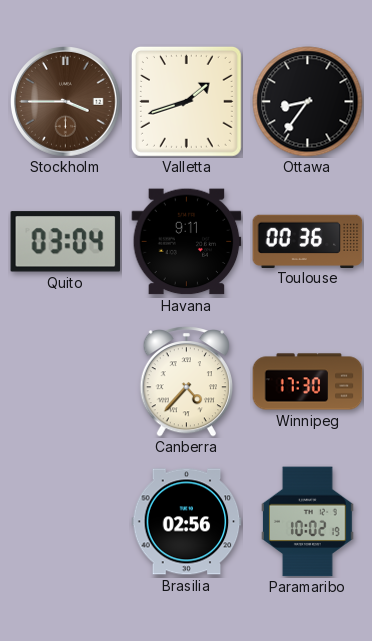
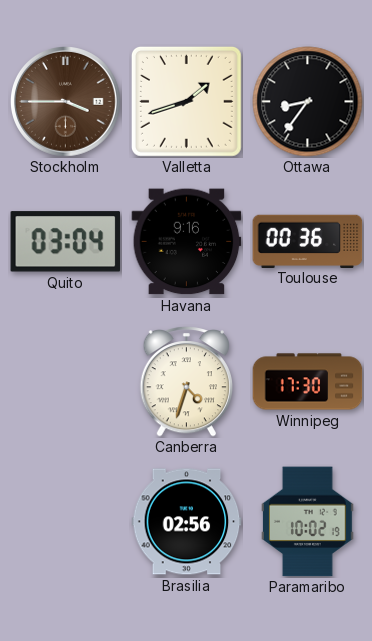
Havana: 9:11 -> 9:16
Canberra: 4:37 -> 4:33
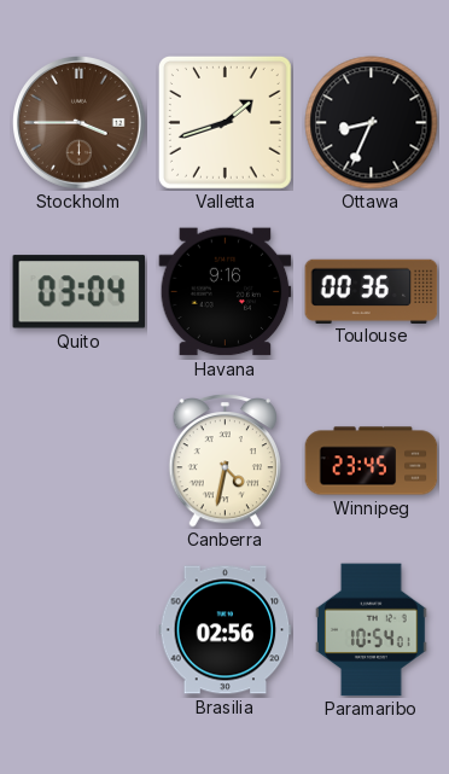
Ottawa: 8:36 -> 8:34
Canberra: 4:33 -> 4:32
Winnipeg: 17:30 -> 23:45
Paramaribo: 10:02 -> 10:54
